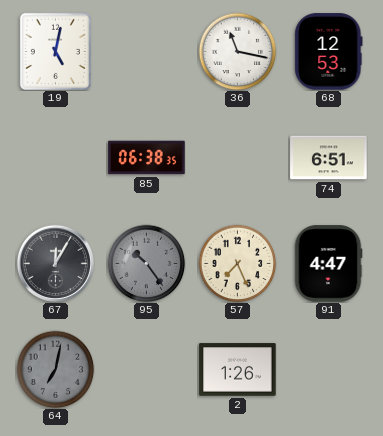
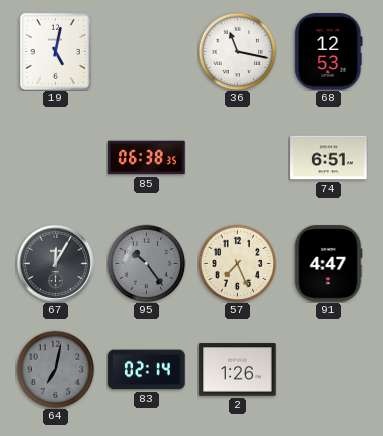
83: none -> 02:14
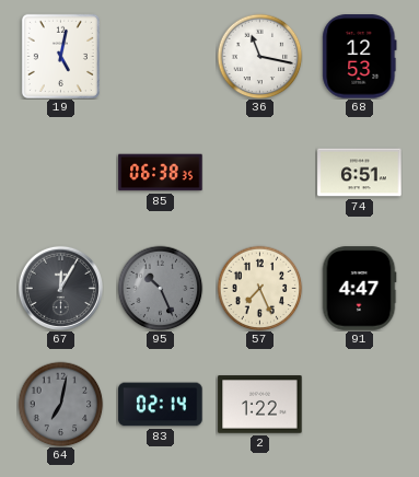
95: 10:24 -> 10:26
2: 1:26 -> 1:22
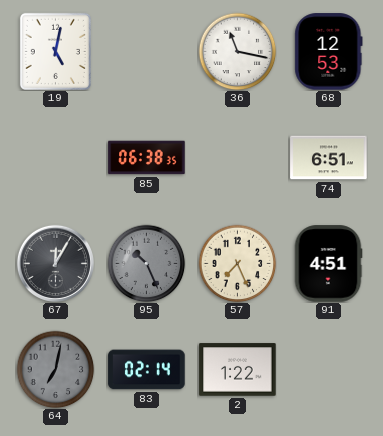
91: 4:47 -> 4:51
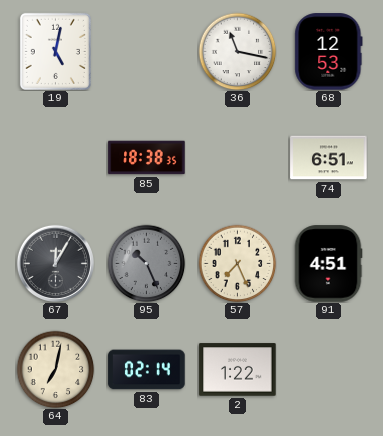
85: 06:38 -> 18:38
64 dial: grey -> cream
